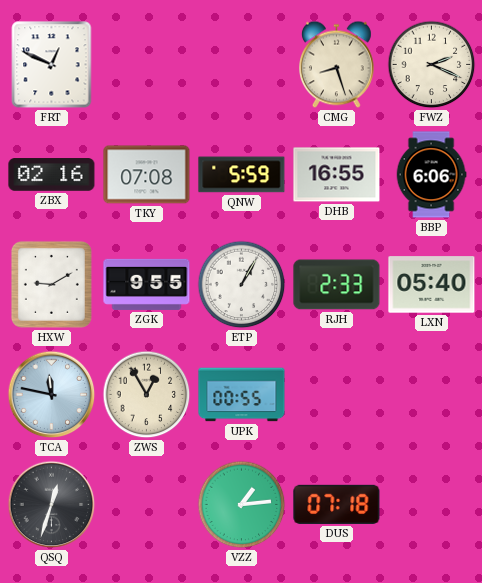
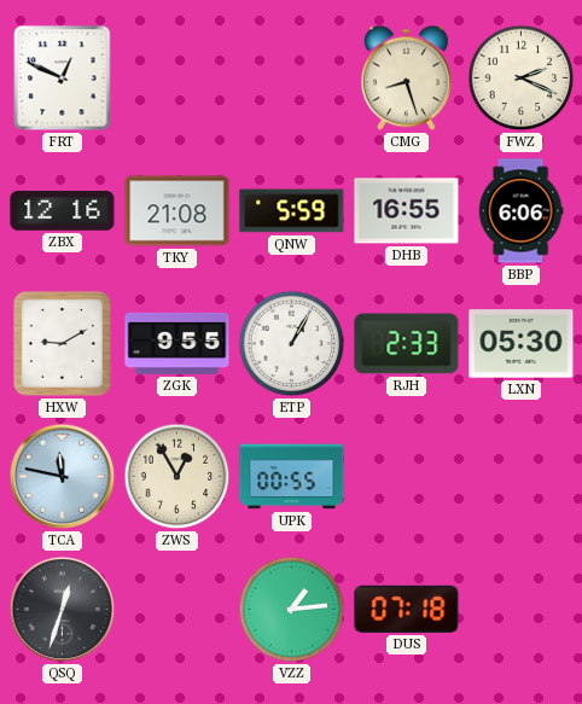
ZBX: 02:16 -> 12:16
TKY: 07:08 -> 21:08
LXN: 05:40 -> 05:30
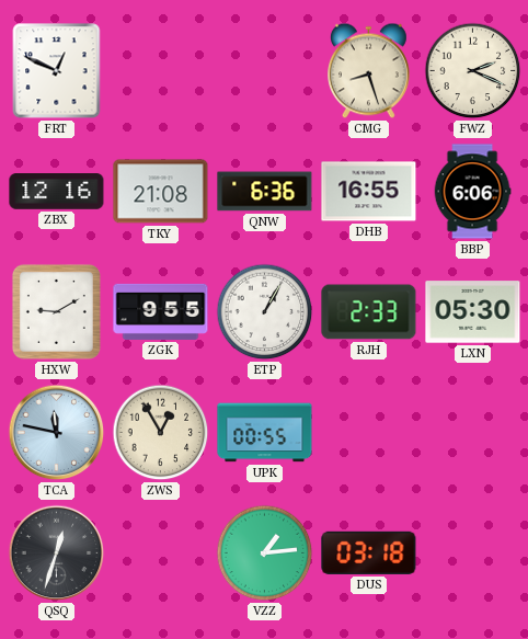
QNW: 5:59 -> 6:36
DUS: 07:18 -> 03:18
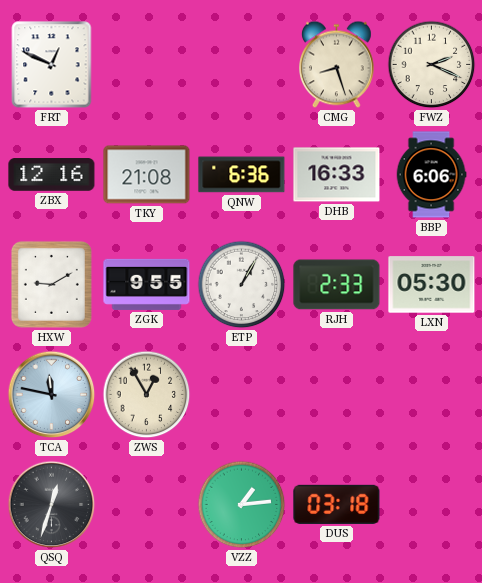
DHB: 16:55 -> 16:33
UPK: 00:55 -> none
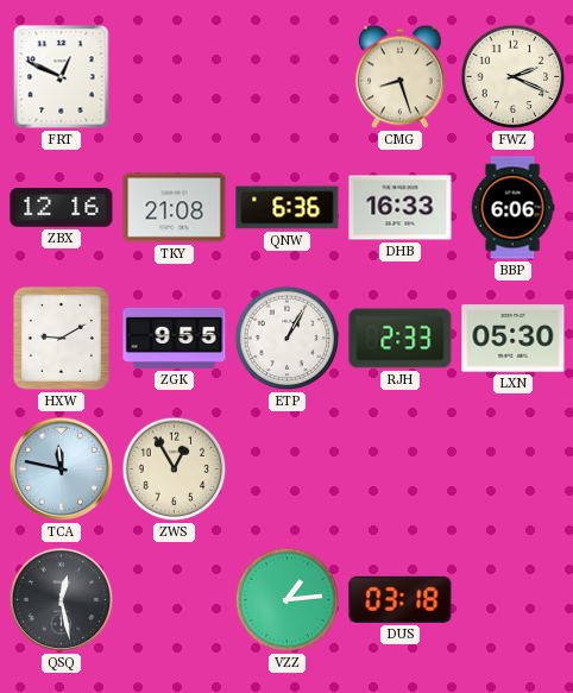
QSQ: 12:33 -> 12:28
